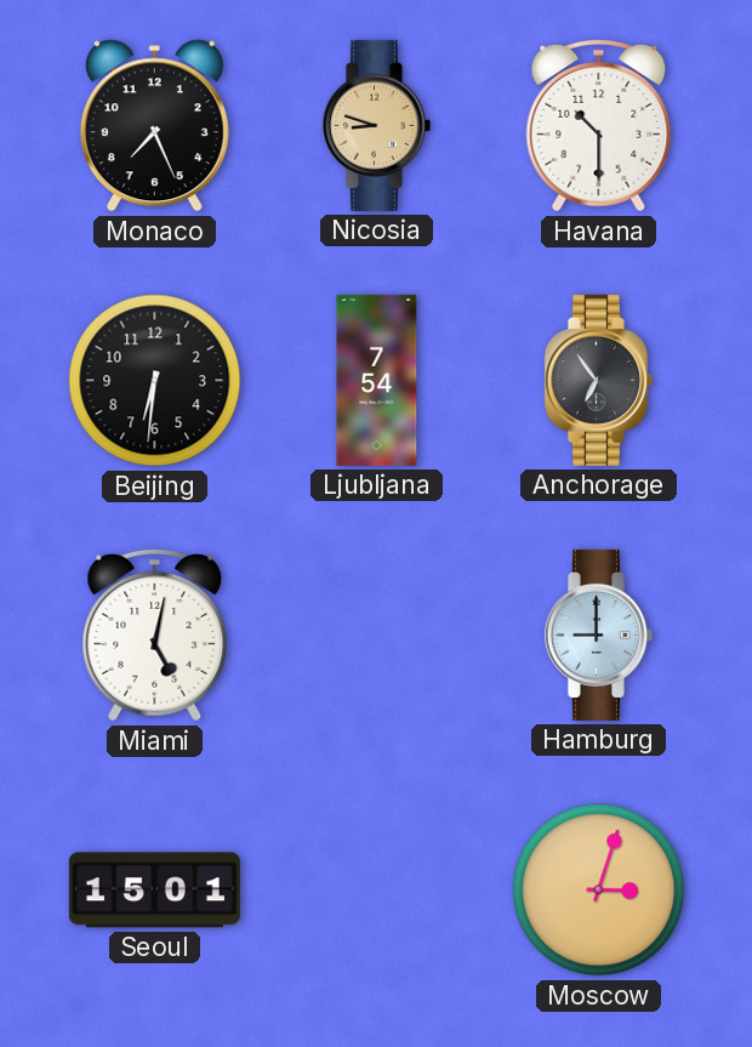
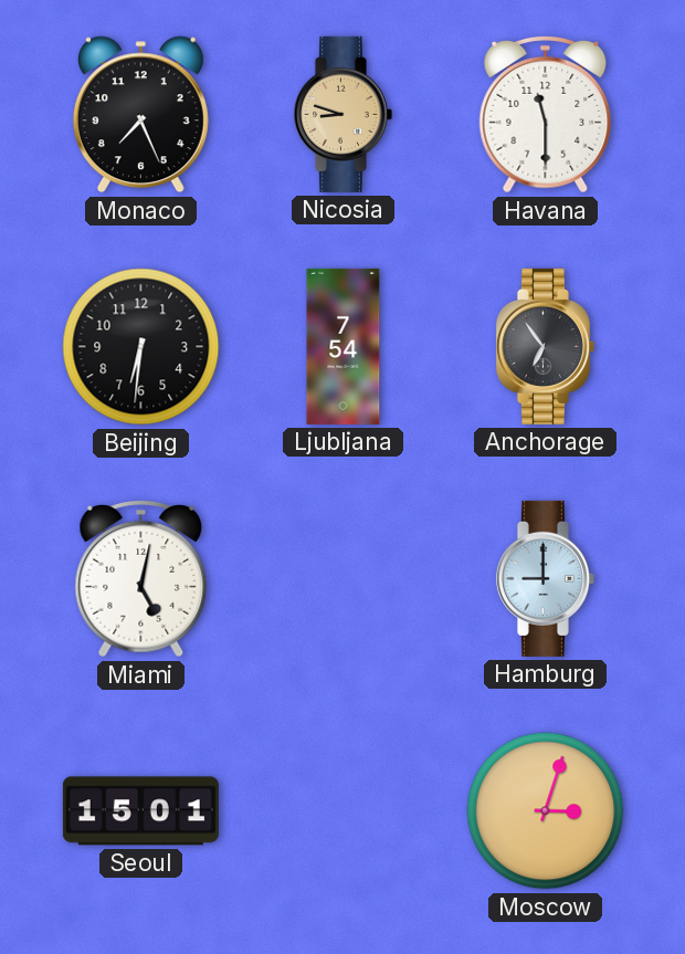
Havana: 10:30 -> 11:30
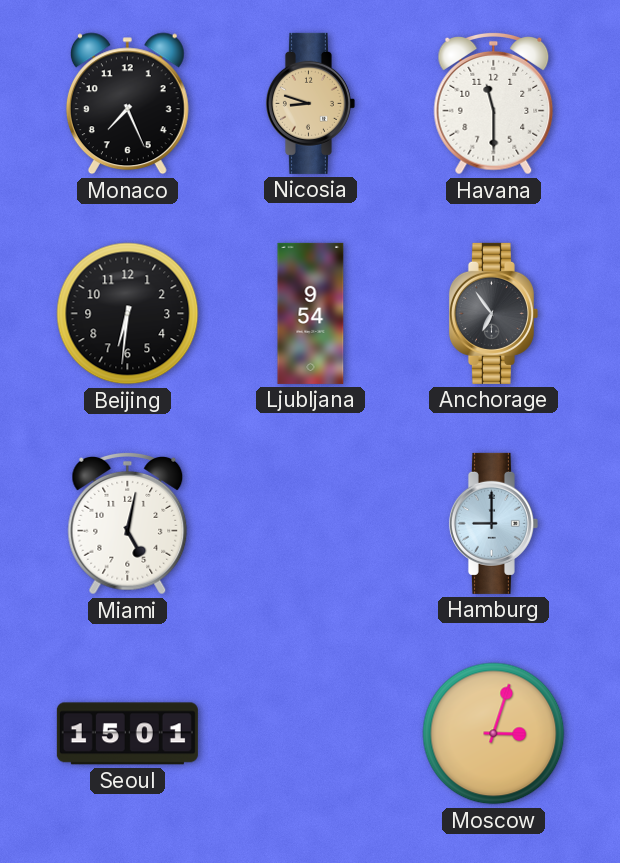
Ljubljana: 7:54 -> 9:54
